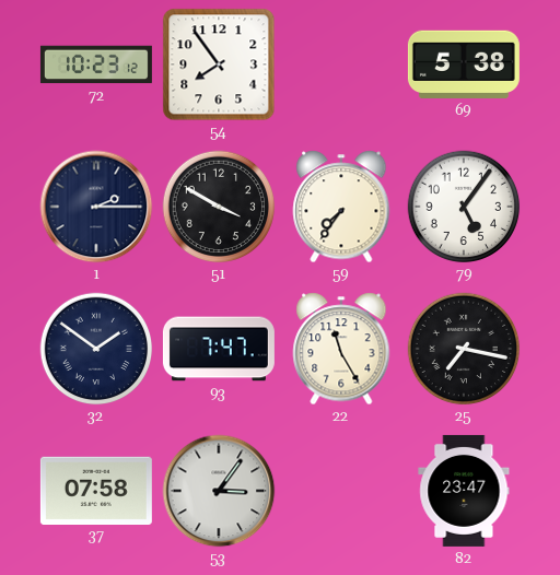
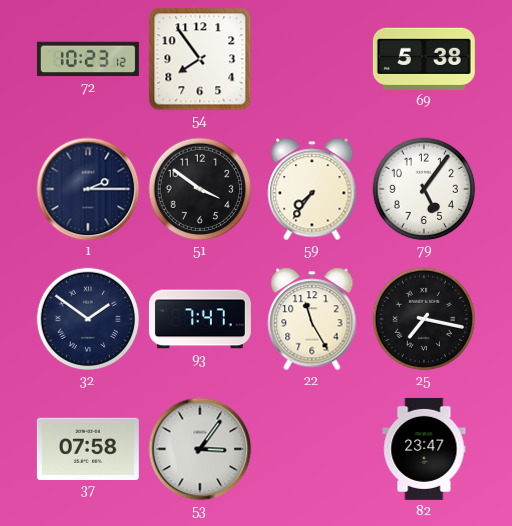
51: 3:50 -> 3:51
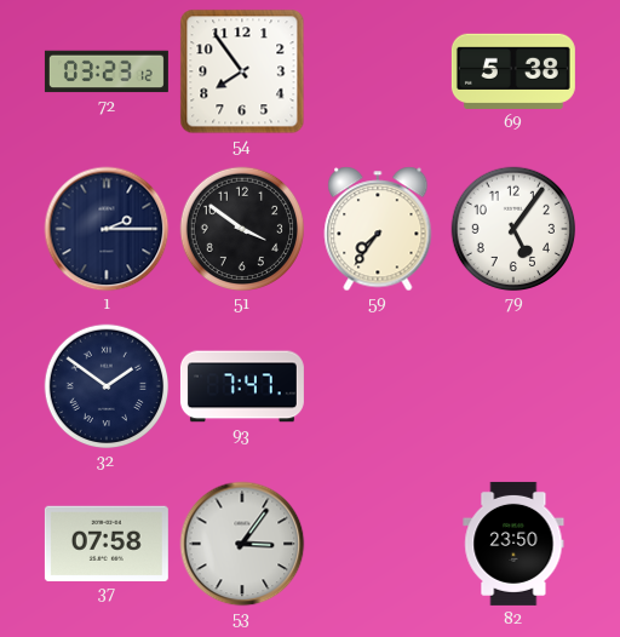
72: 10:23 -> 03:23
22: 11:25 -> none
25: 7:17 -> none
82: 23:47 -> 23:50
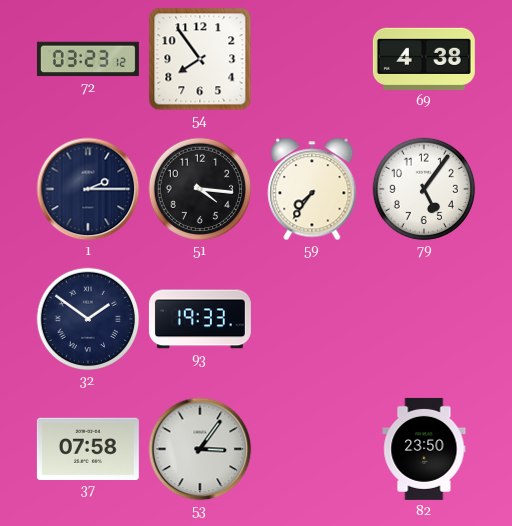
69: 5:38 -> 4:38
51: 3:51 -> 4:16
93: 7:47 -> 19:33
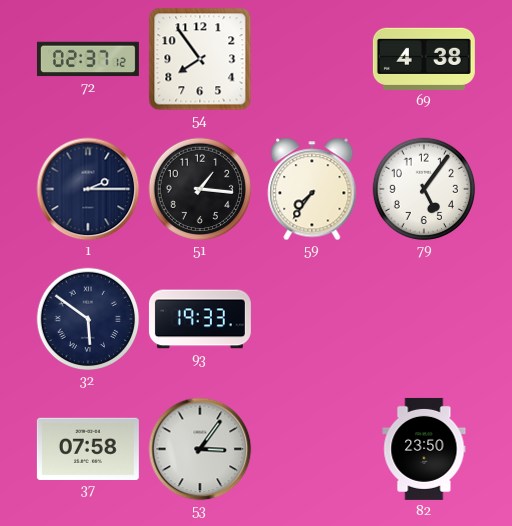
72: 03:23 -> 02:37
51: 4:16 -> 1:16
32: 1:51 -> 5:51
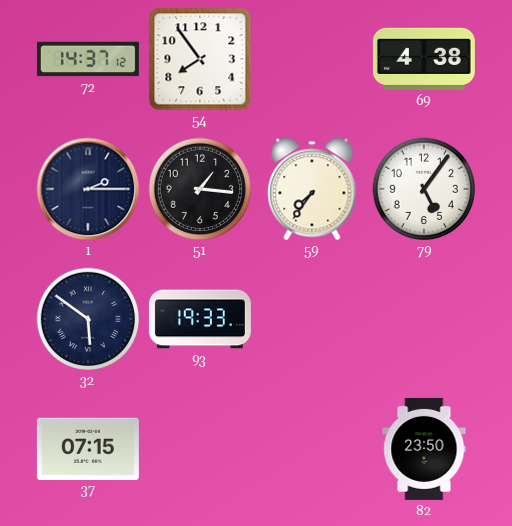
72: 02:37 -> 14:37
37: 07:58 -> 07:15
53: 3:06 -> none
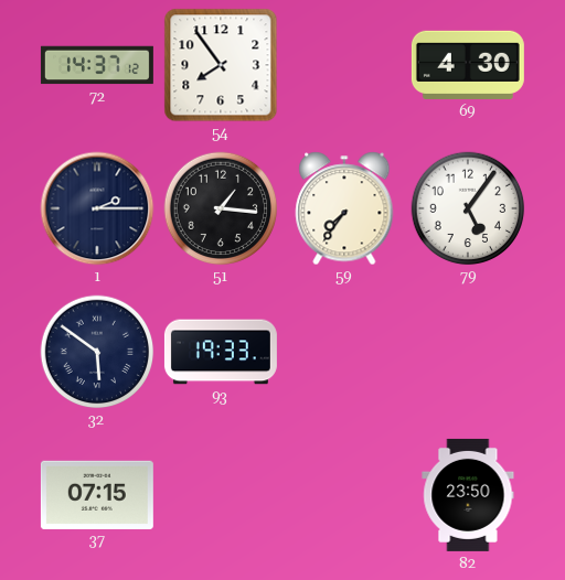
69: 4:38 -> 4:30
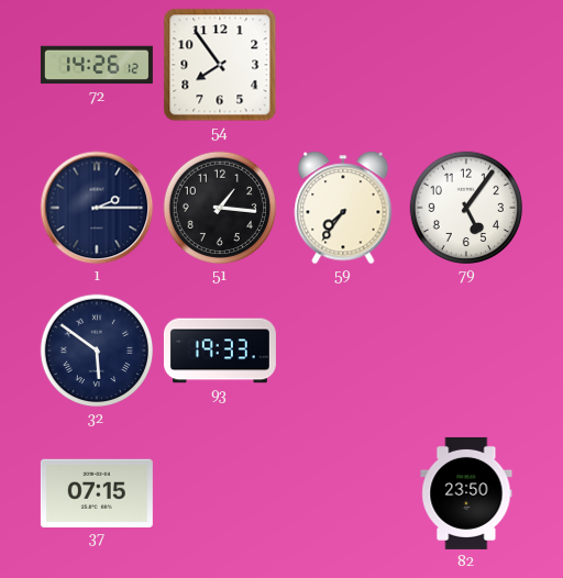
72: 14:37 -> 14:26
69: 4:30 -> none
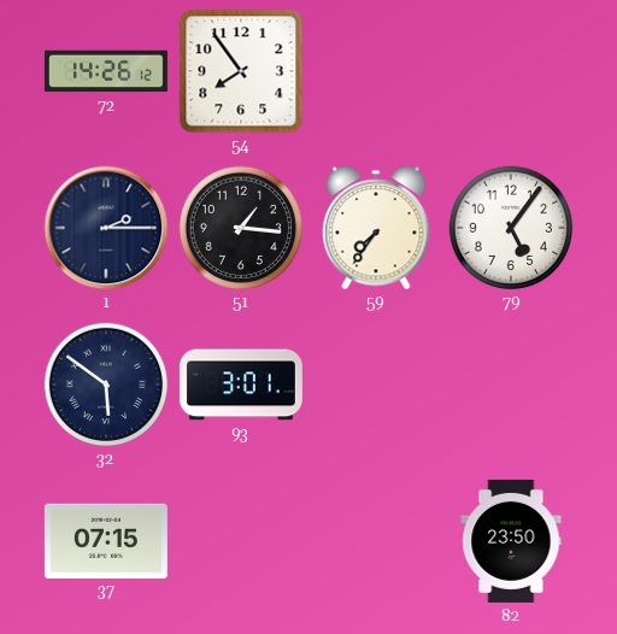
93: 19:33 -> 3:01
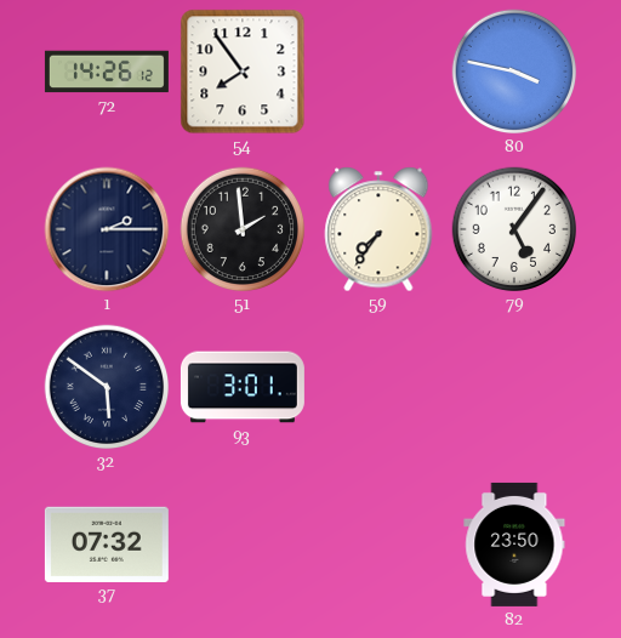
80: none -> 3:47
51: 1:16 -> 1:59
37: 07:15 -> 07:32
